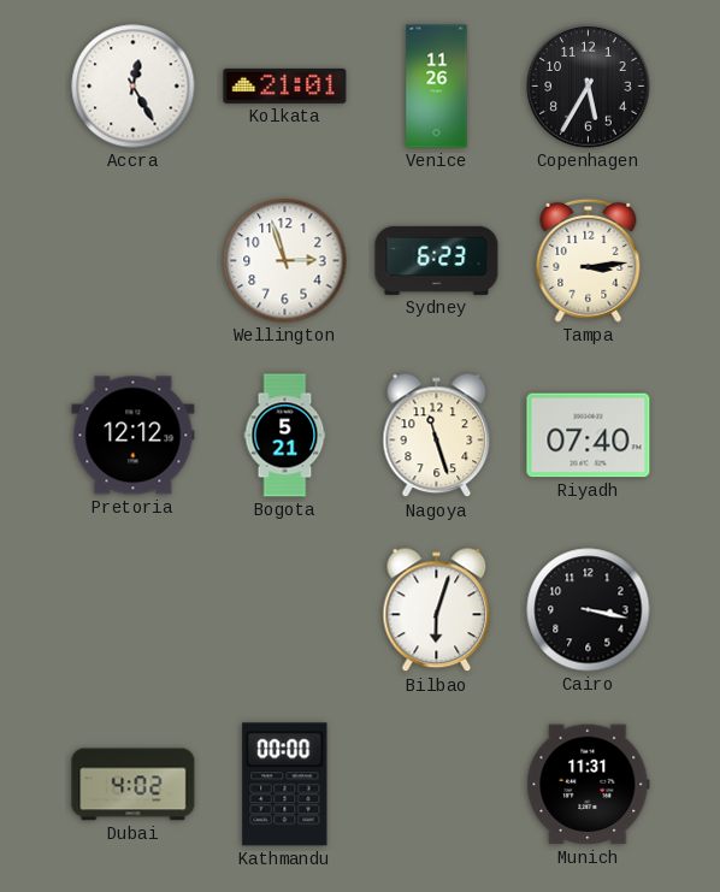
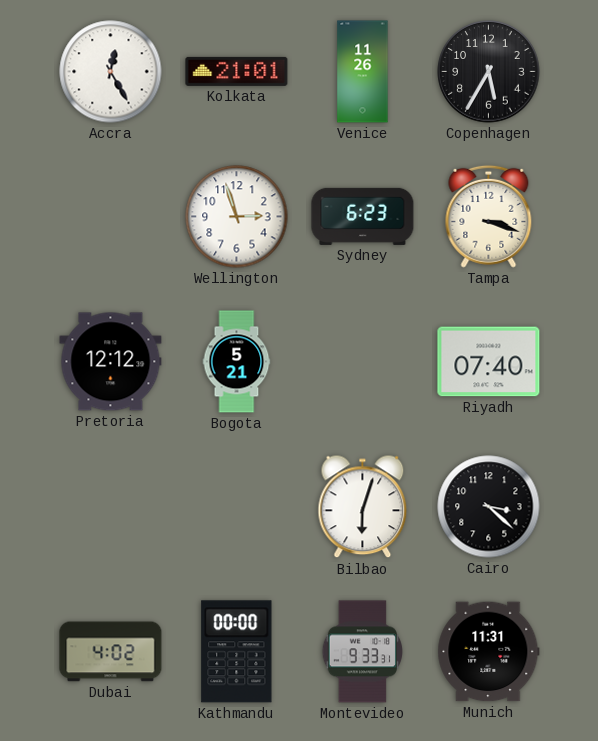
Tampa: 3:14 -> 3:18
Nagoya: 11:27 -> none
Cairo: 3:17 -> 3:22
Montevideo: none -> 9:33
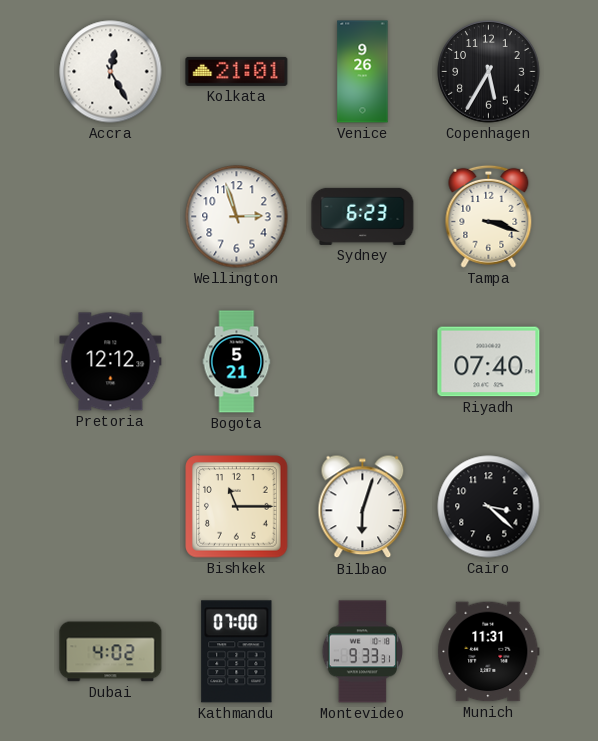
Venice: 11:26 -> 9:26
Bishkek: none -> 11:15
Kathmandu: 00:00 -> 07:00
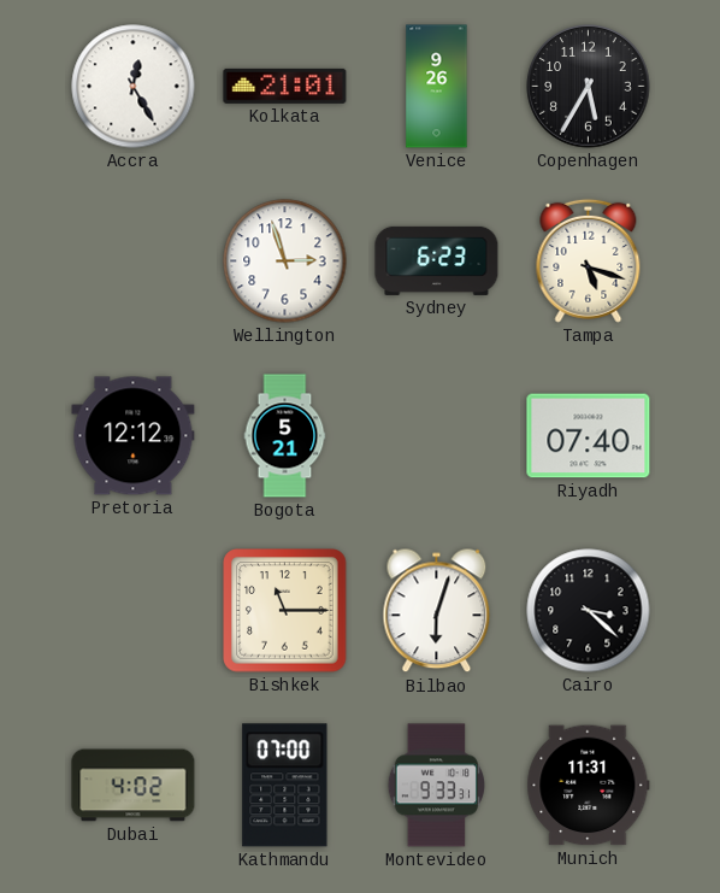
Tampa: 3:18 -> 5:18
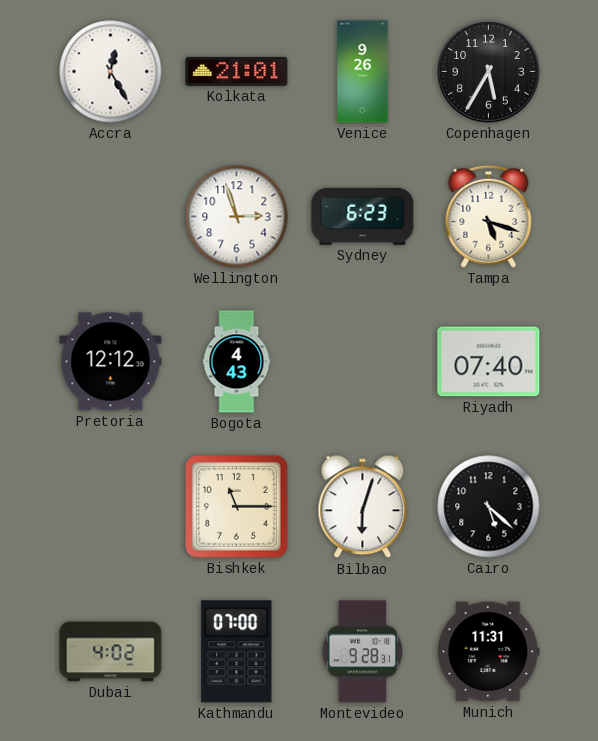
Bogota: 5:21 -> 4:43
Cairo: 3:22 -> 5:22
Montevideo: 9:33 -> 9:28
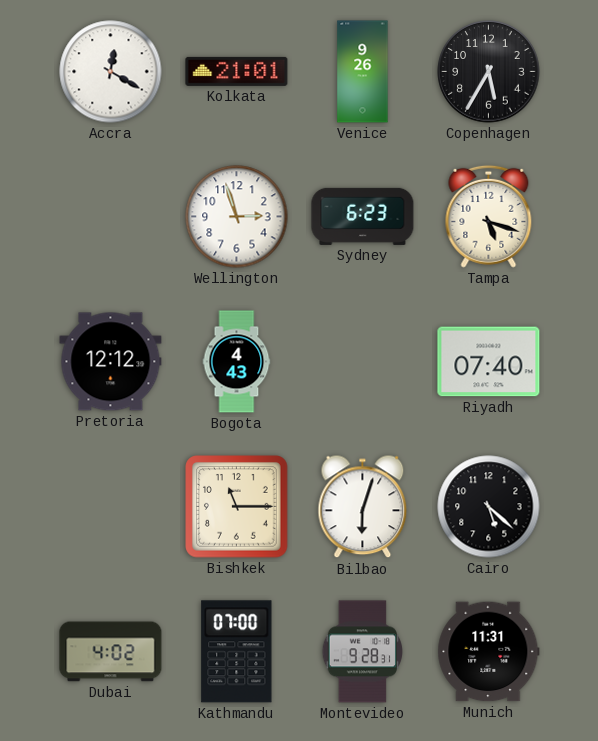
Accra: 12:25 -> 12:20
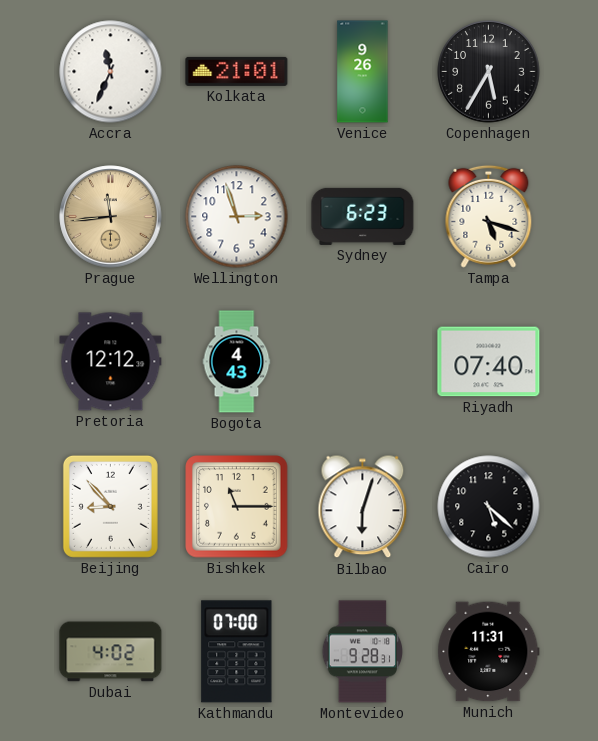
Accra: 12:20 -> 11:34
Prague: none -> 11:44
Beijing: none -> 8:53
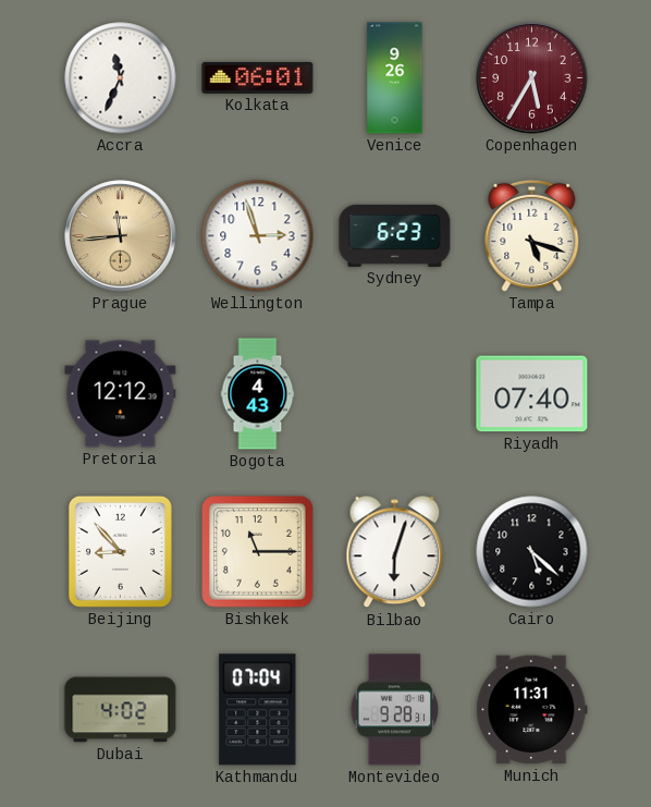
Kolkata: 21:01 -> 06:01
Copenhagen dial: black -> burgundy
Kathmandu: 07:00 -> 07:04
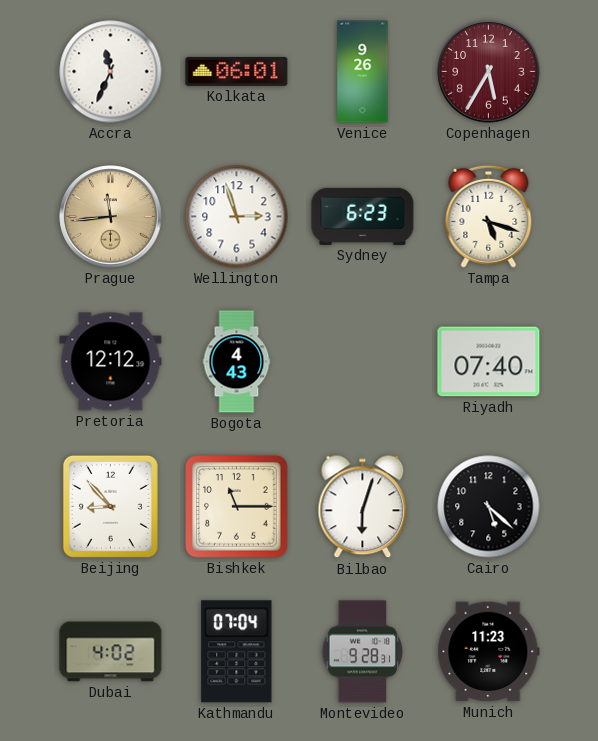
Munich: 11:31 -> 11:23
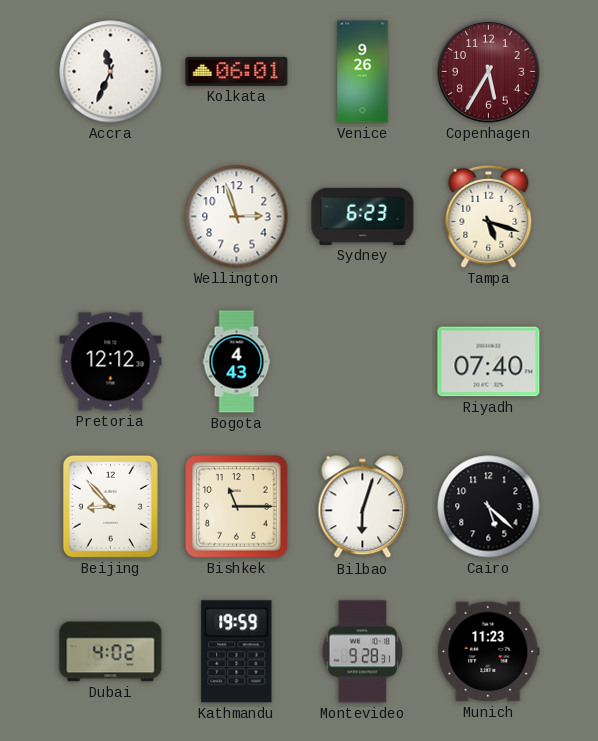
Prague: 11:44 -> none
Kathmandu: 07:04 -> 19:59
